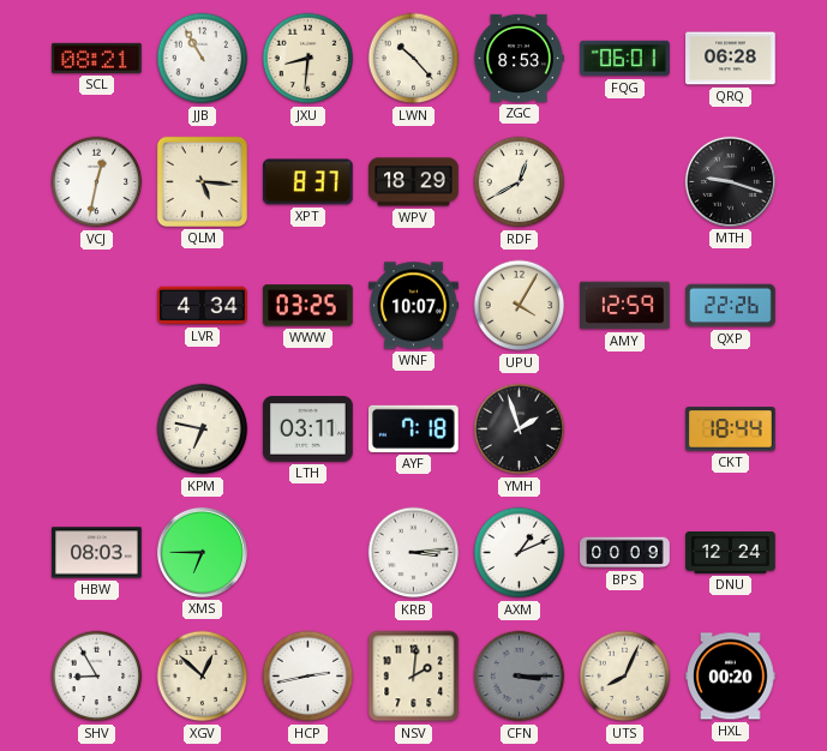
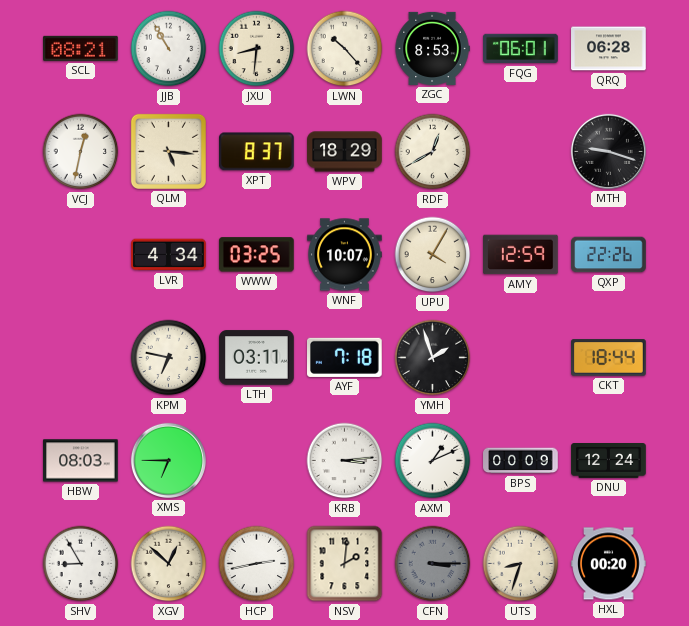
UTS: 8:04 -> 8:33
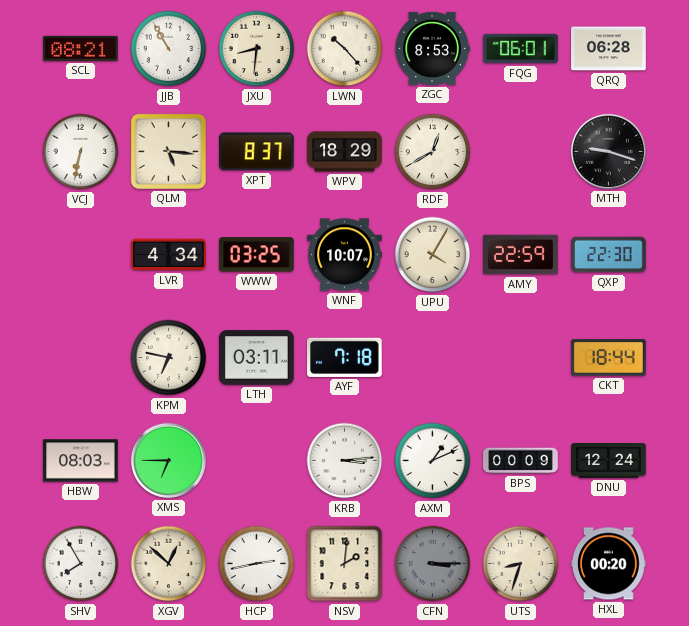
VCJ: 12:32 -> 6:32
AMY: 12:59 -> 22:59
QXP: 22:26 -> 22:30
YMH: 1:57 -> none
SHV: 8:55 -> 7:55
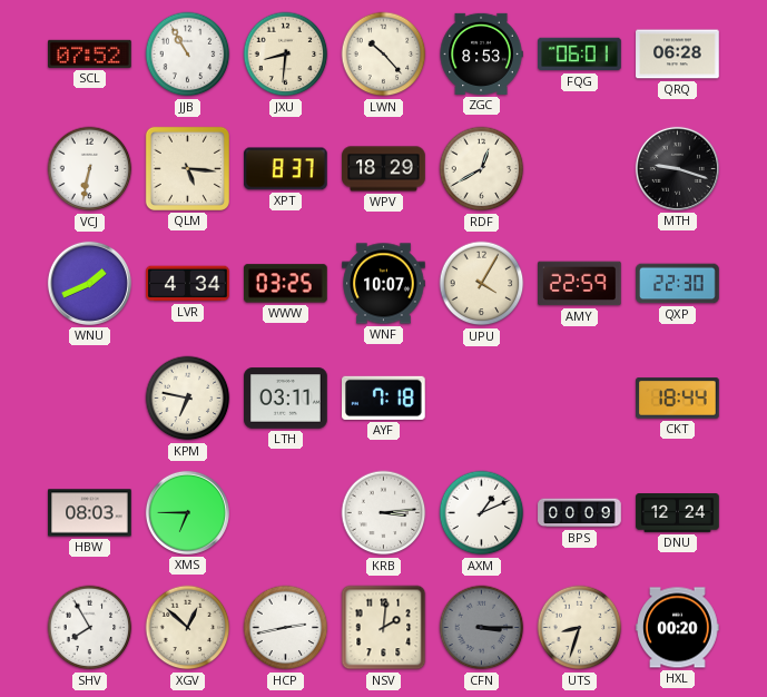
SCL: 08:21 -> 07:52
WNU: none -> 1:41
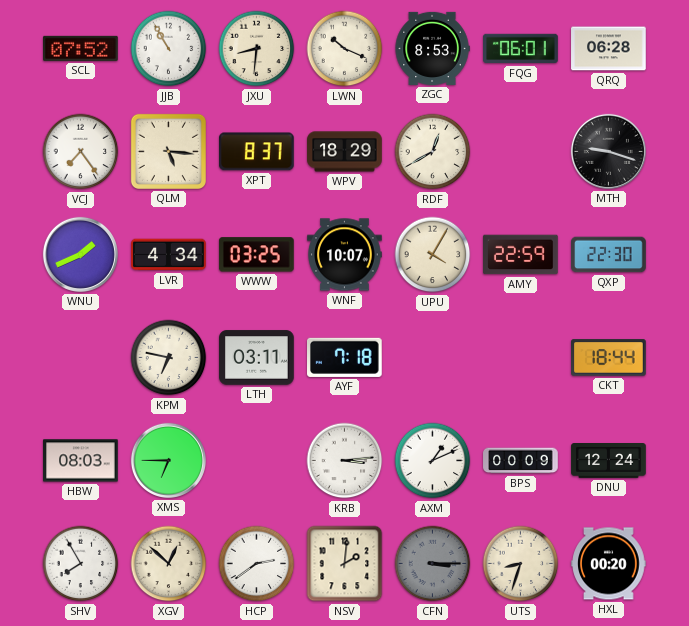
LWN: 10:23 -> 10:19
VCJ: 6:32 -> 7:24
HCP: 2:43 -> 2:39
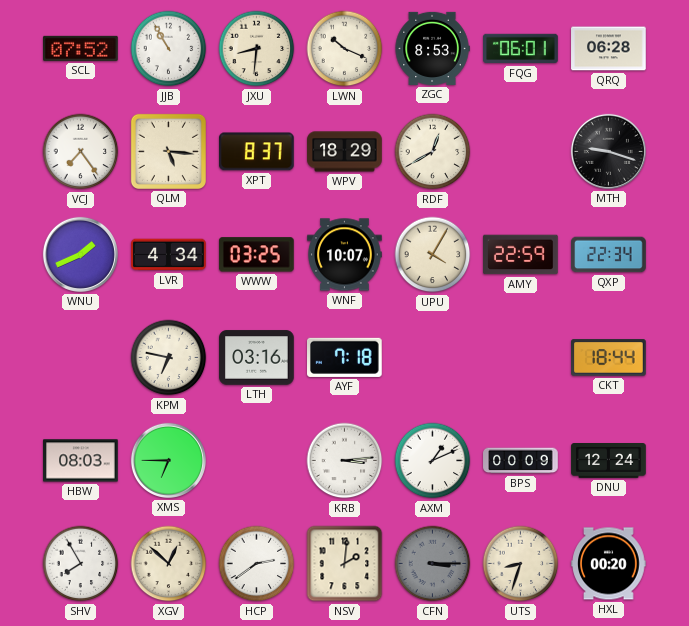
QXP: 22:30 -> 22:34
LTH: 03:11 -> 03:16
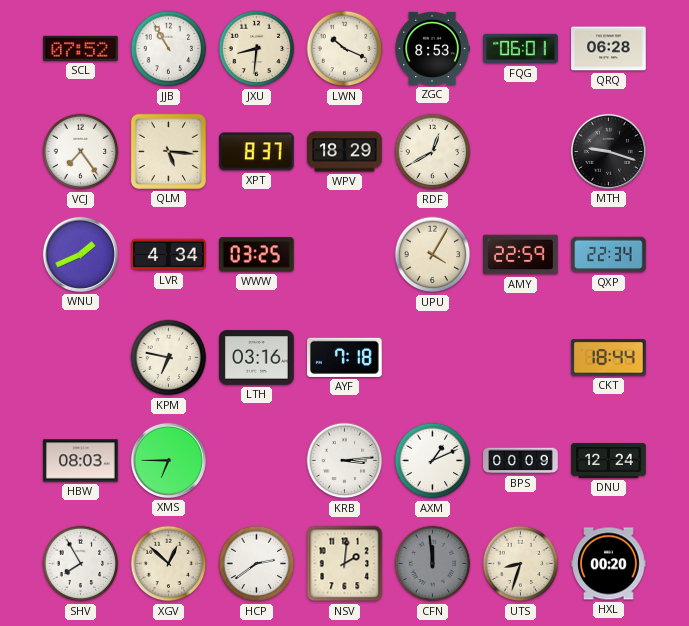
WNF: 10:07 -> none
CFN: 3:15 -> 11:59
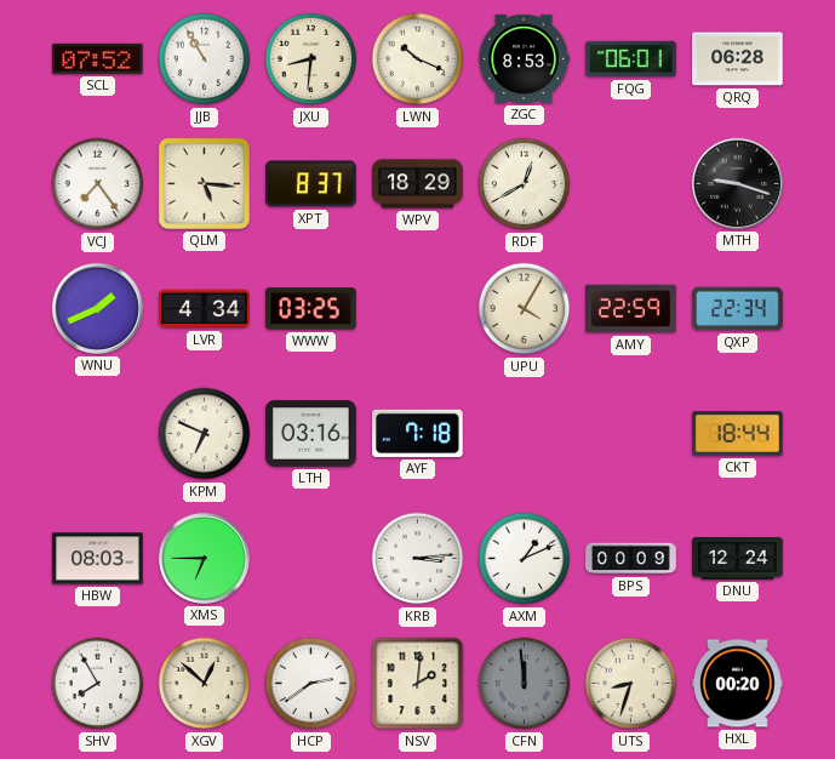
KPM: 6:47 -> 6:49
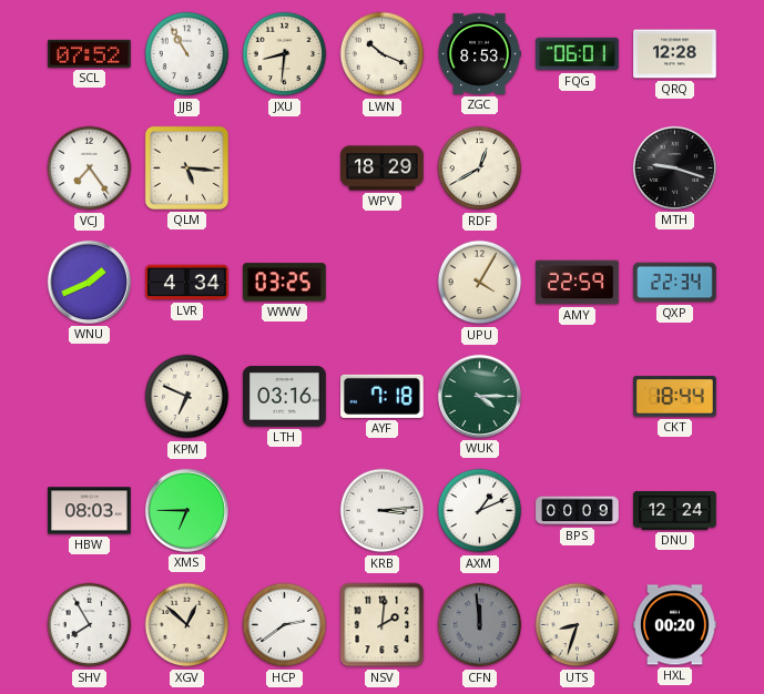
QRQ: 06:28 -> 12:28
XPT: 8:37 -> none
WUK: none -> 4:15
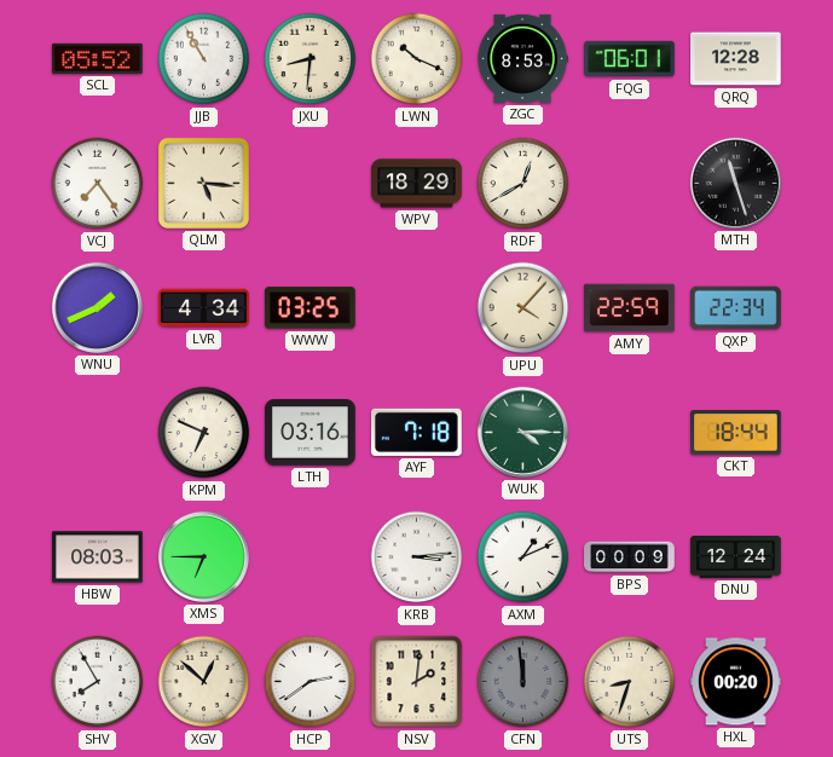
SCL: 07:52 -> 05:52
MTH: 9:18 -> 11:27
UPU: 4:05 -> 4:07
